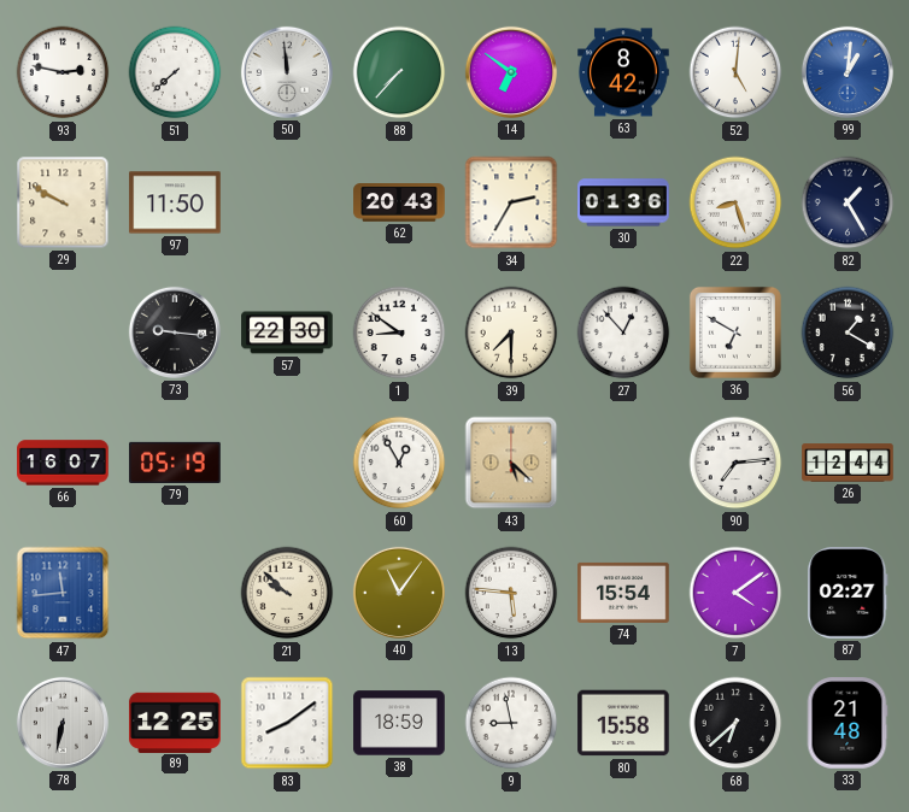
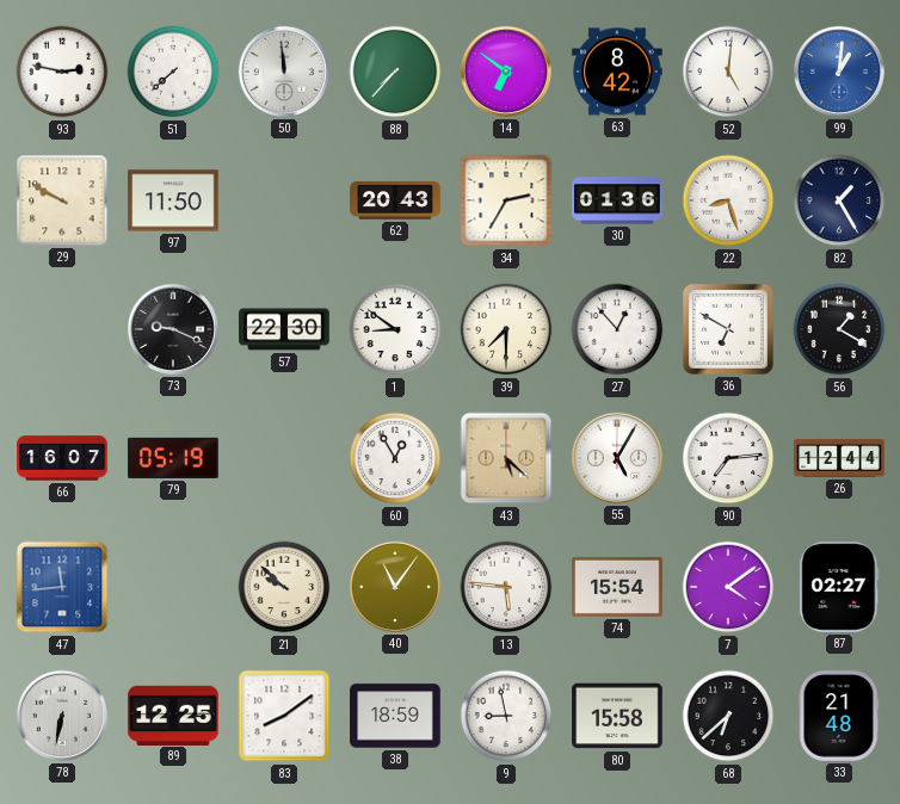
73: 9:16 -> 9:19
55: none -> 5:05
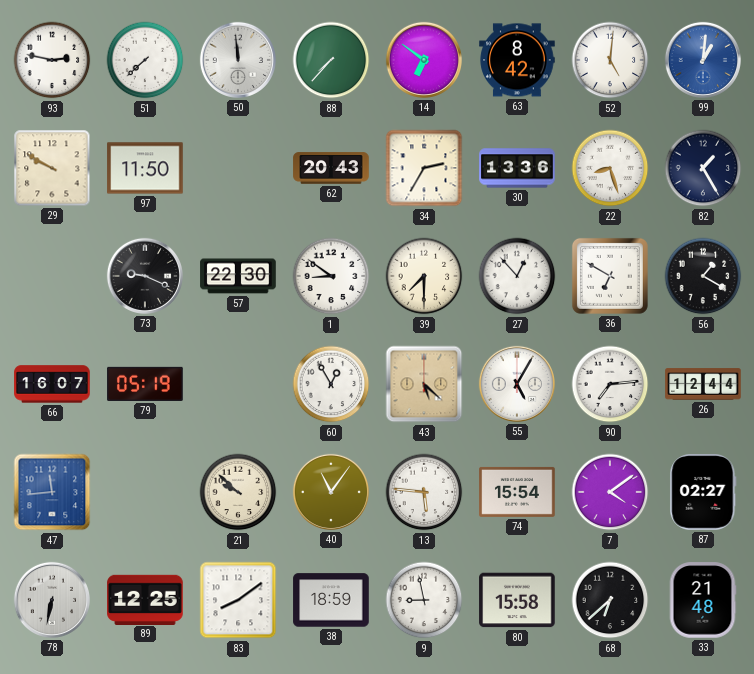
30: 01:36 -> 13:36
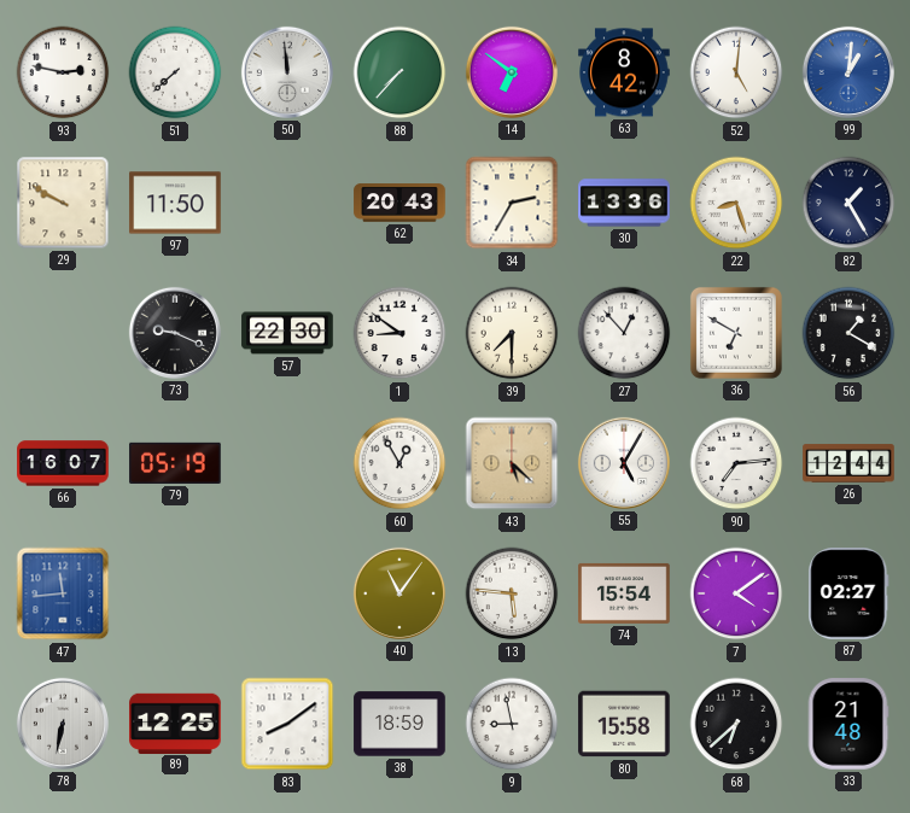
21: 9:52 -> none
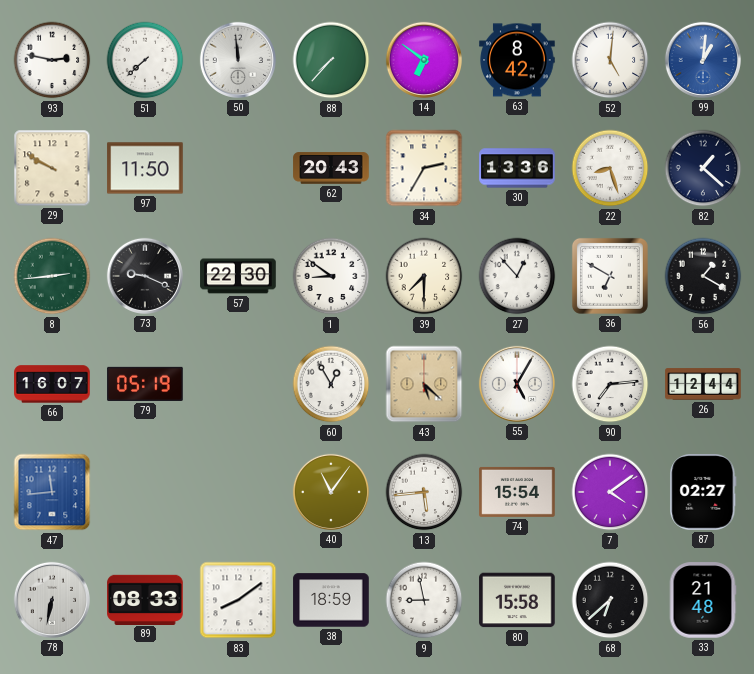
82: 1:25 -> 1:22
8: none -> 2:44
13: 5:46 -> 5:44
89: 12:25 -> 08:33
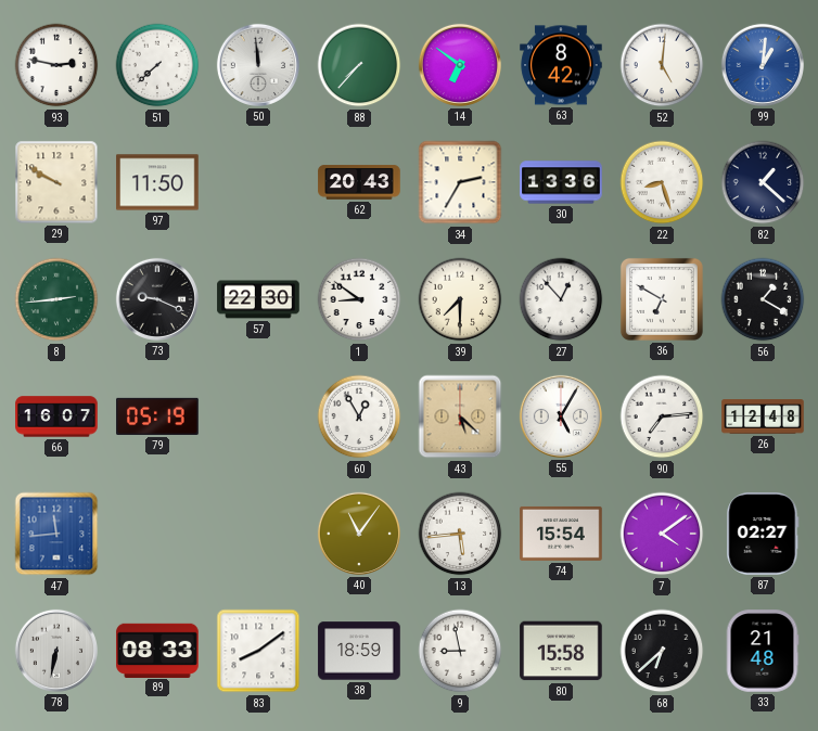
26: 12:44 -> 12:48
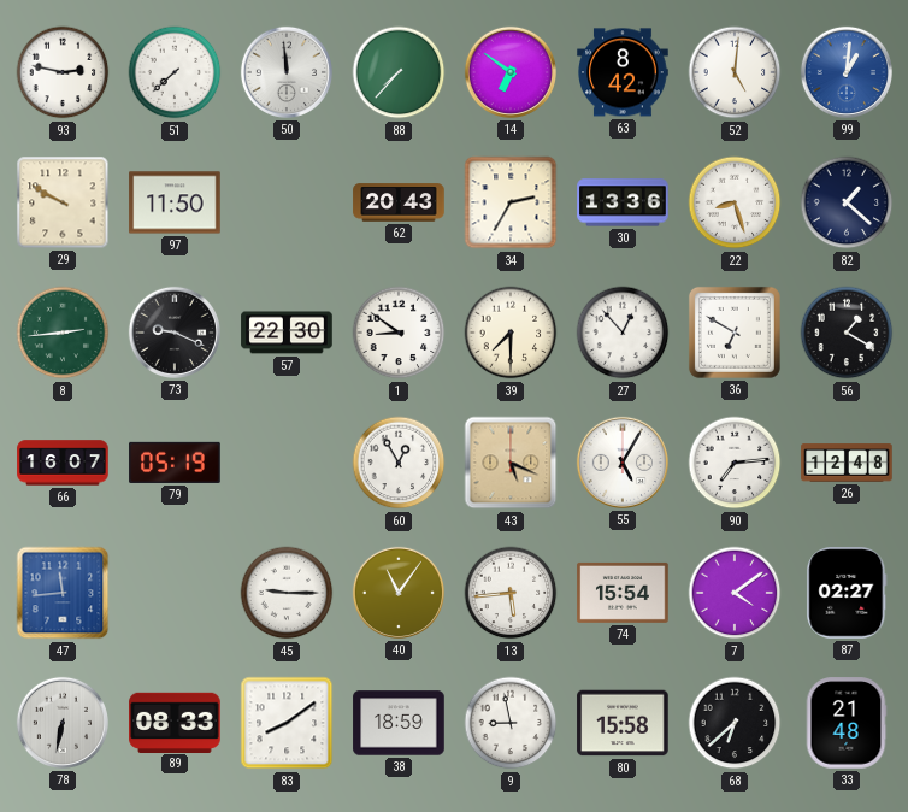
43: 5:22 -> 5:19
45: none -> 9:15
